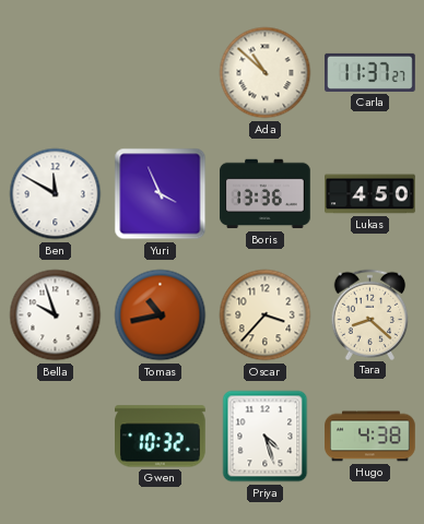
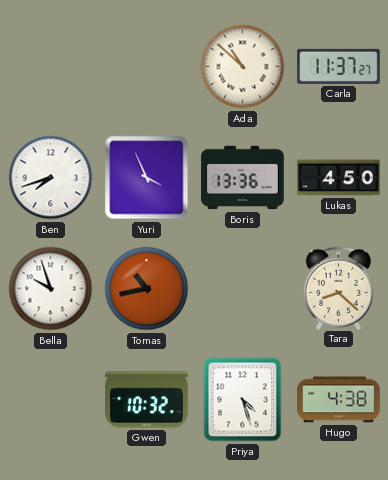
Ben: 11:50 -> 7:42
Oscar: 3:37 -> none
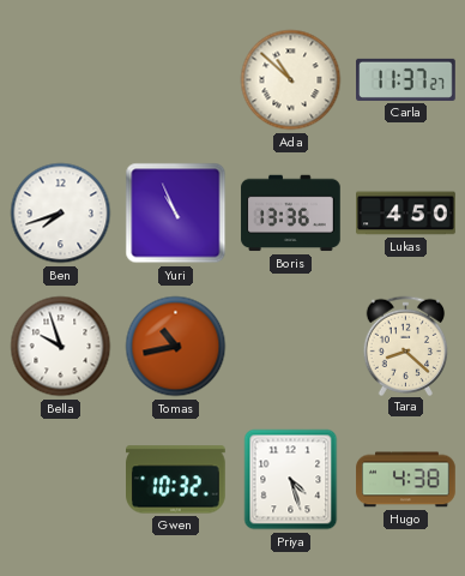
Yuri: 3:56 -> 10:56
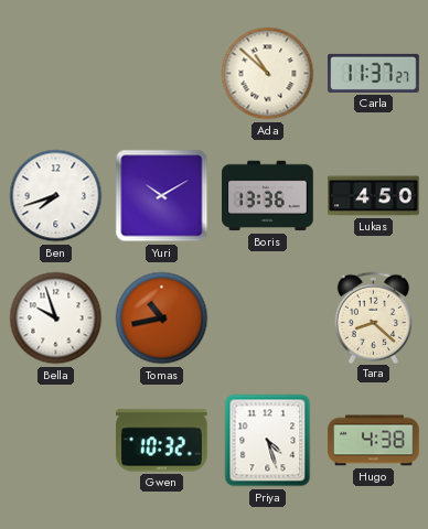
Yuri: 10:56 -> 10:10
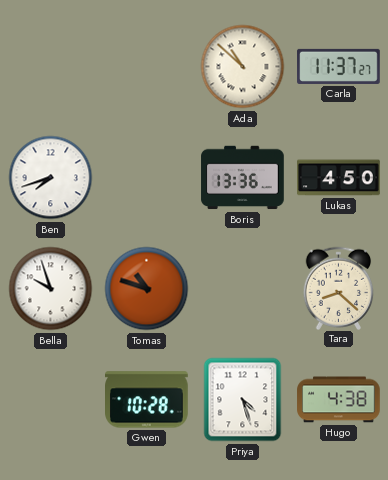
Yuri: 10:10 -> none
Tomas: 10:43 -> 10:48
Gwen: 10:32 -> 10:28
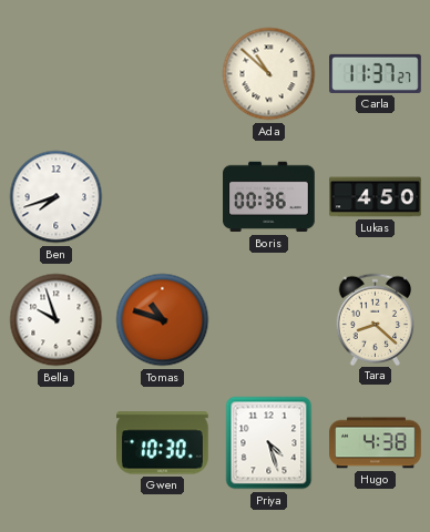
Boris: 13:36 -> 00:36
Gwen: 10:28 -> 10:30
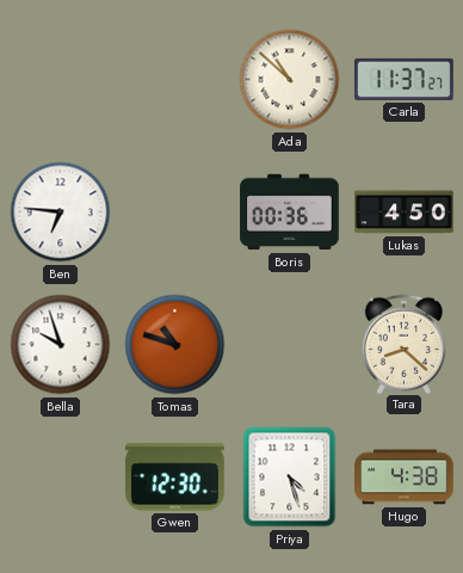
Ben: 7:42 -> 6:46
Gwen: 10:30 -> 12:30
